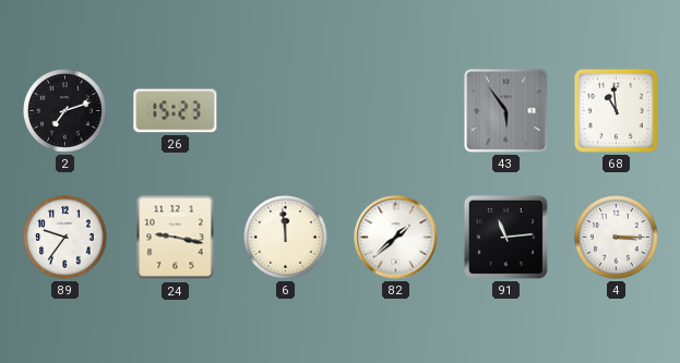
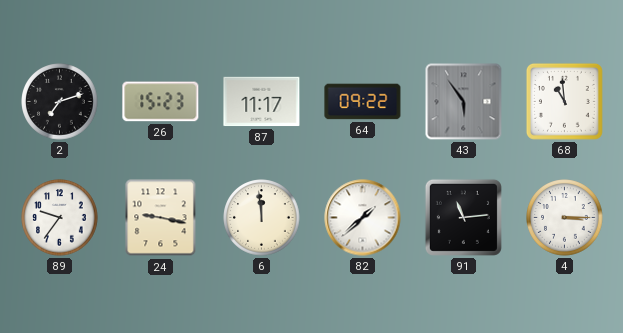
87: none -> 11:17
64: none -> 09:22
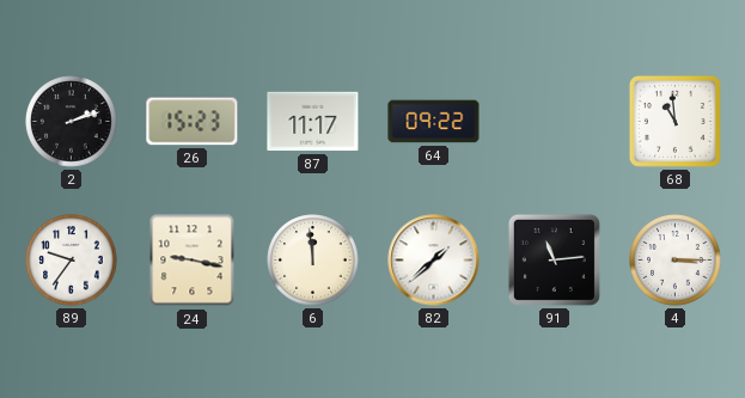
2: 7:12 -> 2:12
43: 5:54 -> none
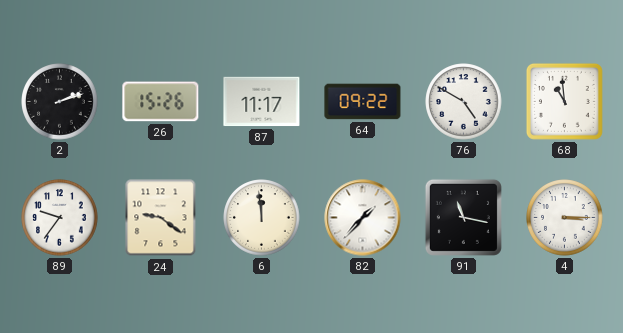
26: 15:23 -> 15:26
76: none -> 4:50
24: 9:17 -> 9:21
82: 1:38 -> 1:37
91: 11:14 -> 11:17
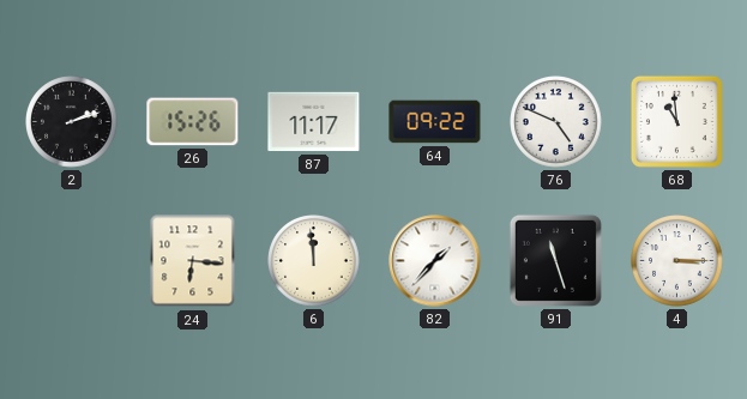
76: 4:50 -> 4:49
89: 9:36 -> none
24: 9:21 -> 6:16
91: 11:17 -> 11:27
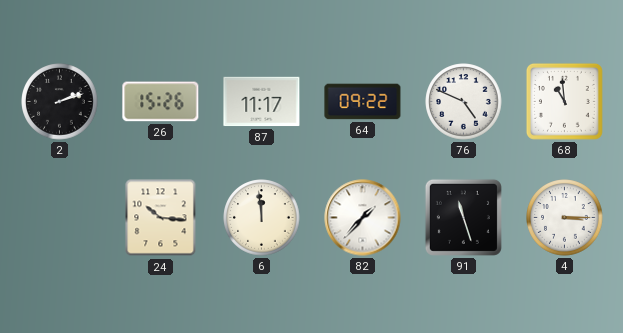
24: 6:16 -> 10:16
